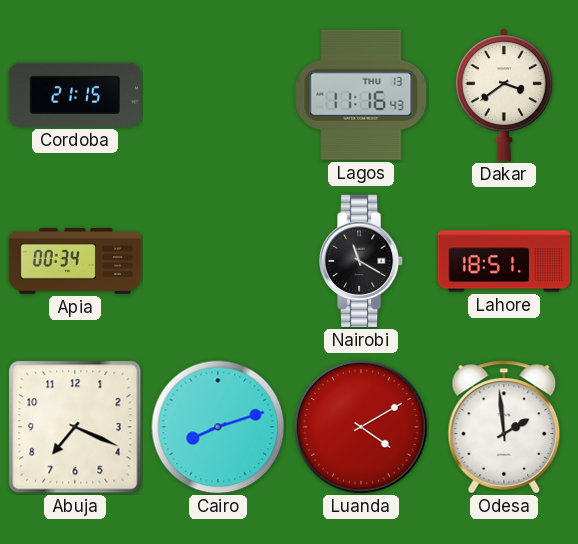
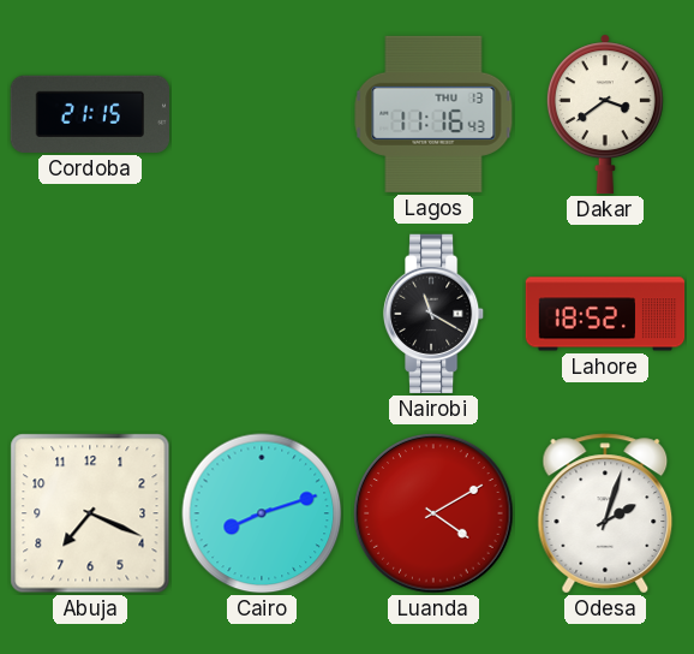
Apia: 00:34 -> none
Lahore: 18:51 -> 18:52
Odesa: 1:59 -> 2:03
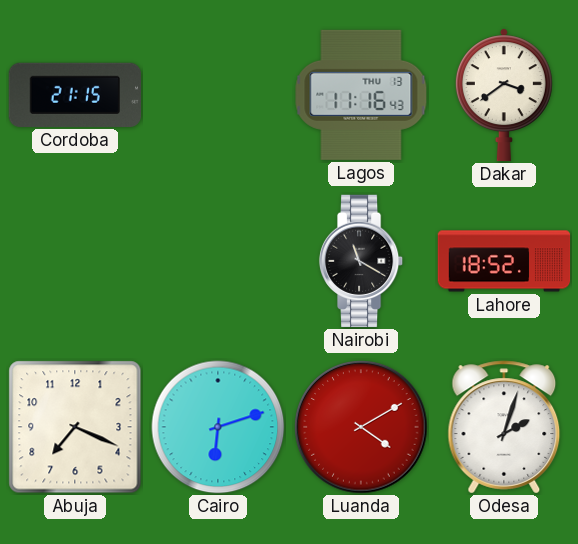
Cairo: 8:12 -> 6:12
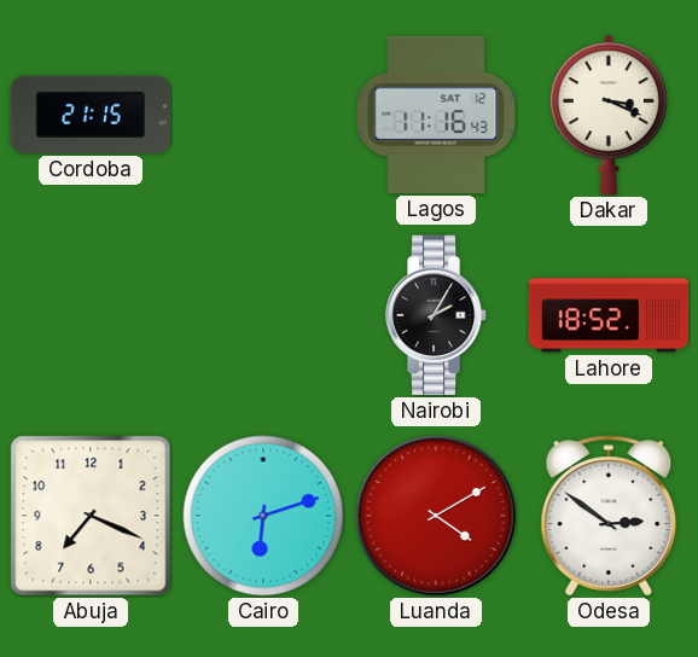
Lagos date: THU 13 -> SAT 12
Dakar: 3:39 -> 3:19
Nairobi: 11:20 -> 2:05
Odesa: 2:03 -> 2:51
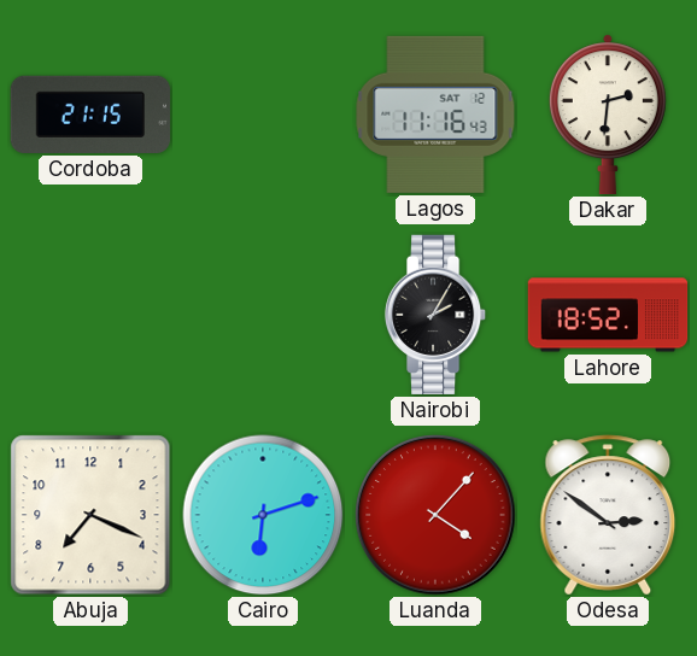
Dakar: 3:19 -> 2:31
Luanda: 4:10 -> 4:07
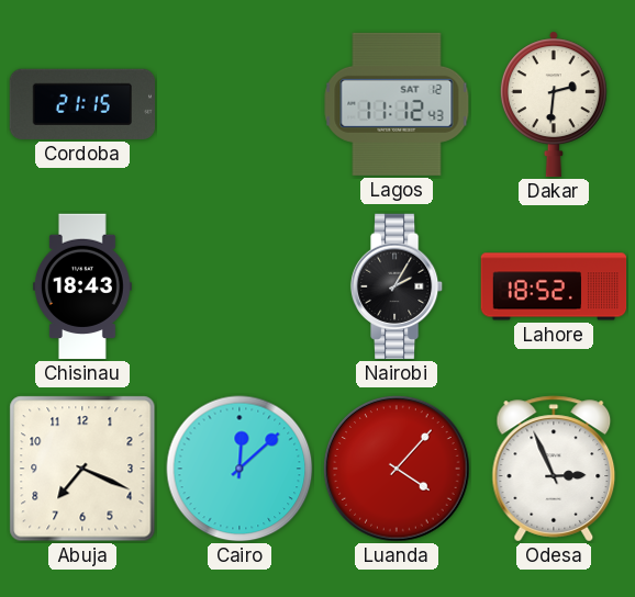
Lagos: 11:16 -> 11:12
Chisinau: none -> 18:43
Cairo: 6:12 -> 12:08
Odesa: 2:51 -> 2:56
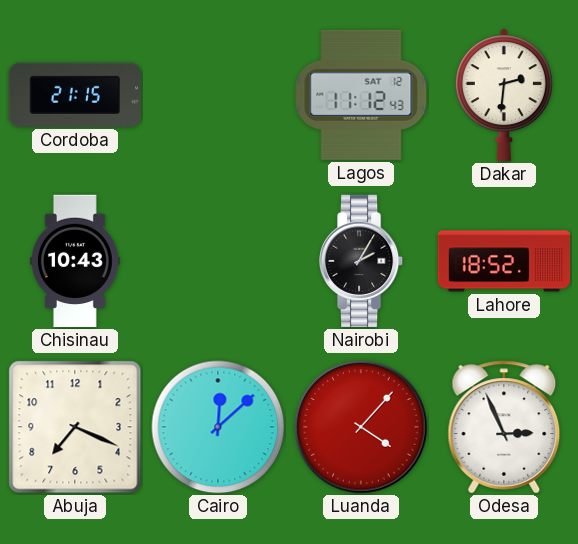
Chisinau: 18:43 -> 10:43
